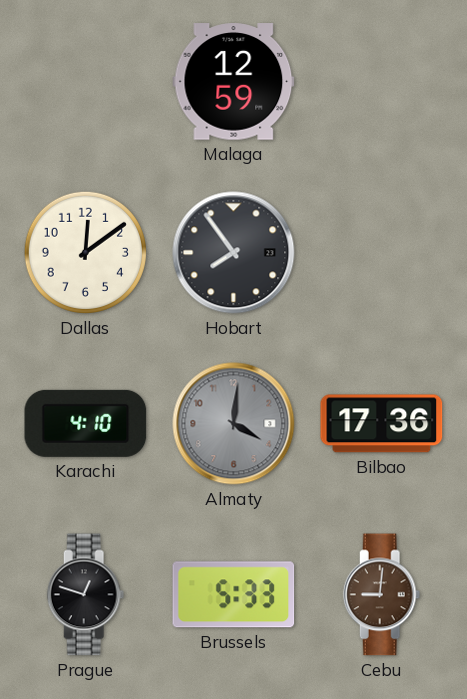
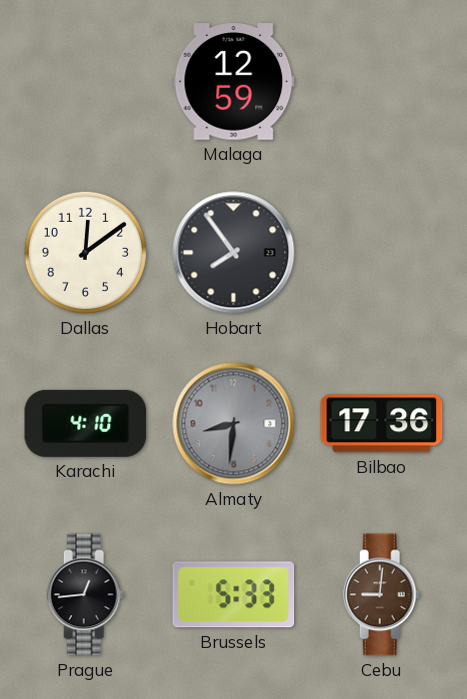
Almaty: 4:01 -> 8:31
Prague: 12:48 -> 12:44
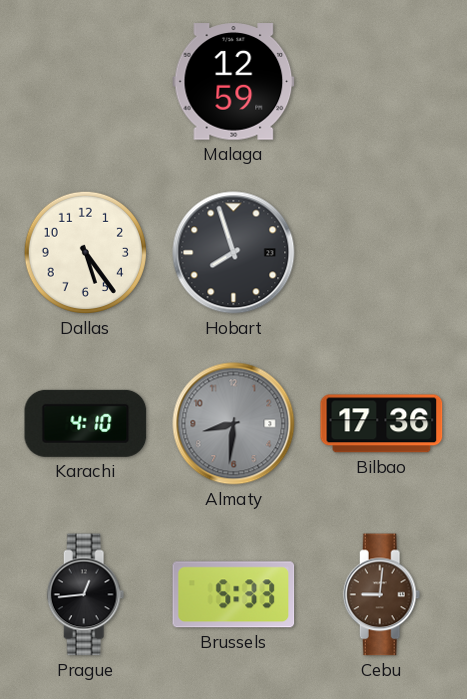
Dallas: 12:09 -> 5:24
Hobart: 7:54 -> 7:57
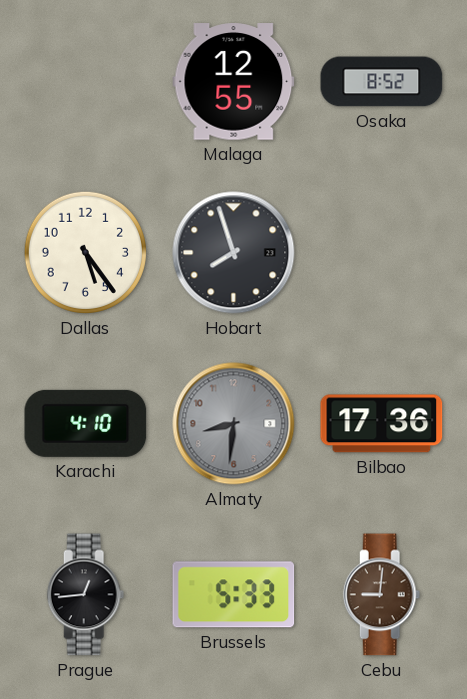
Malaga: 12:59 -> 12:55
Osaka: none -> 8:52
